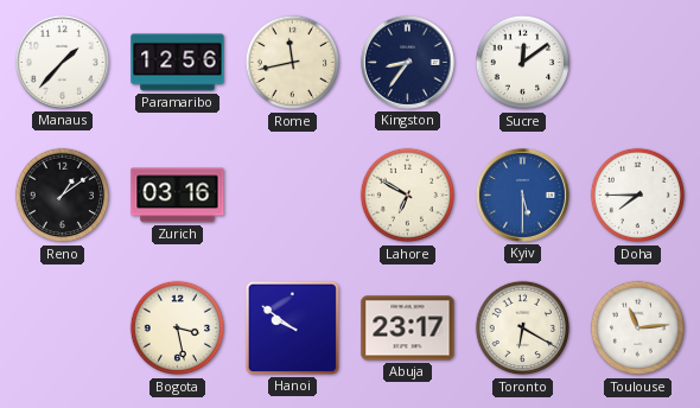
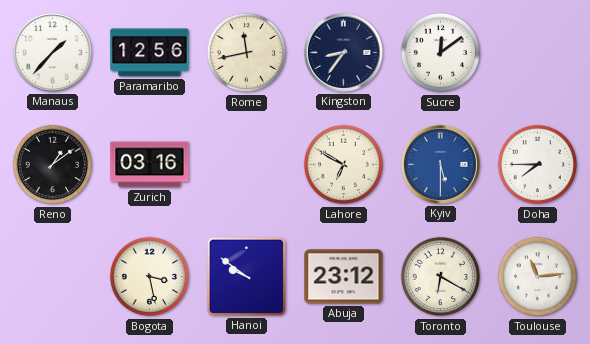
Abuja: 23:17 -> 23:12
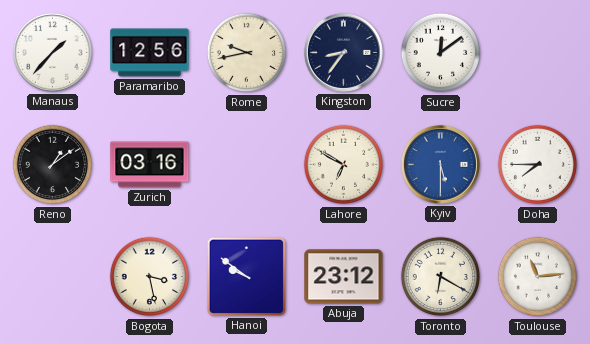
Rome: 11:43 -> 9:43
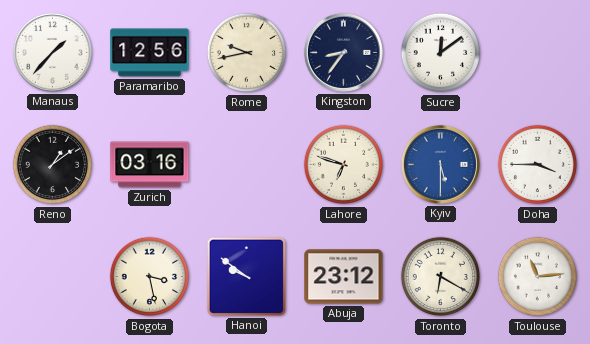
Lahore: 6:50 -> 6:48
Doha: 7:45 -> 3:45
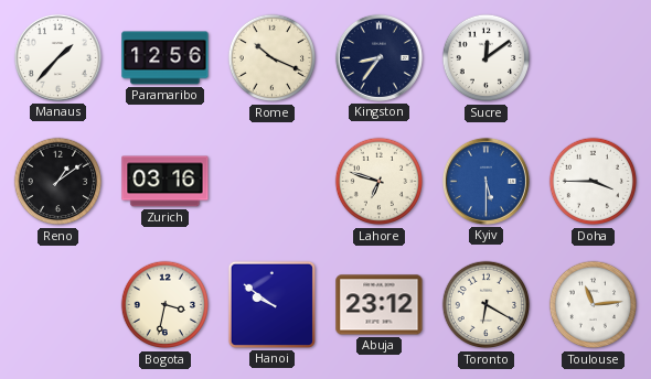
Rome: 9:43 -> 10:19
Bogota: 3:28 -> 3:32
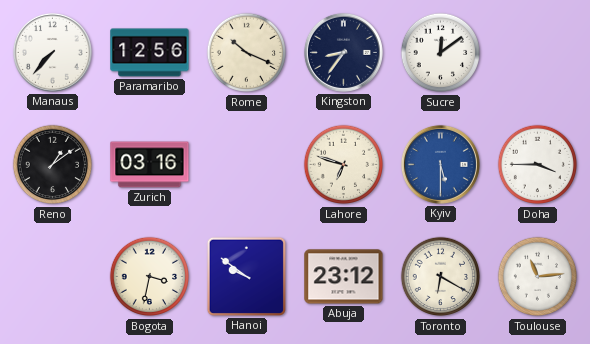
Manaus: 1:37 -> 7:37
